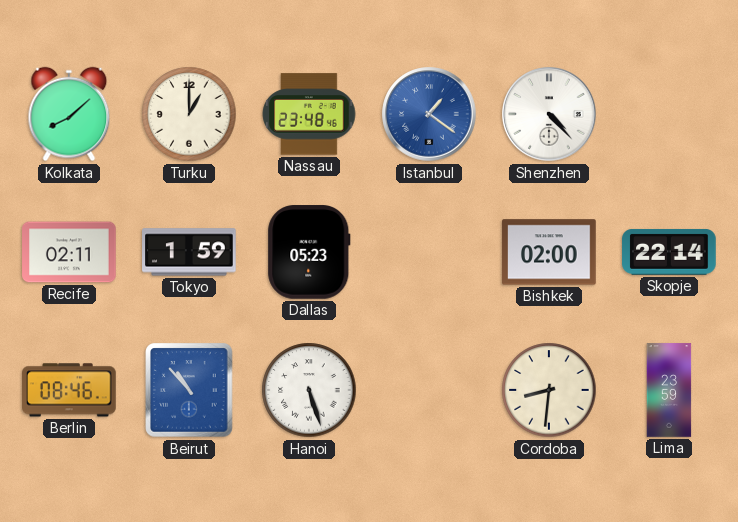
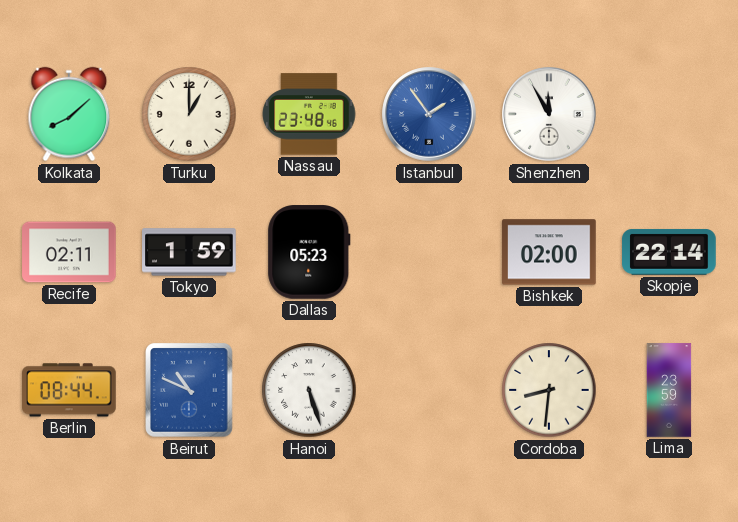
Istanbul: 1:21 -> 1:54
Shenzhen: 4:23 -> 11:55
Berlin: 08:46 -> 08:44
Beirut: 10:53 -> 10:49
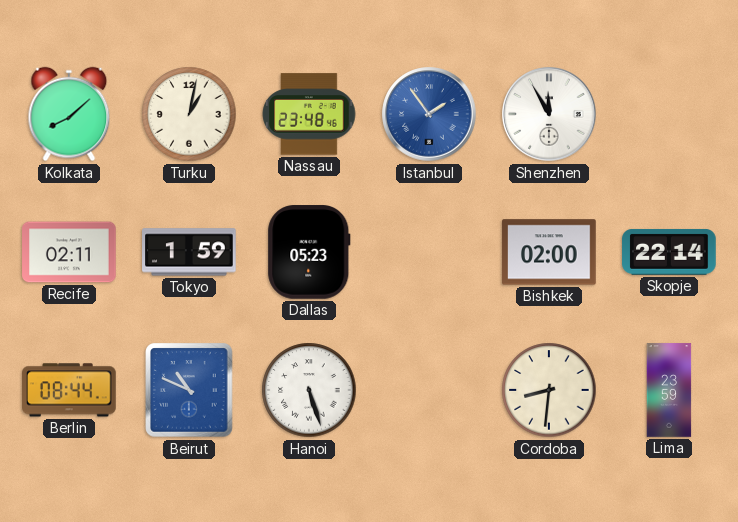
Turku: 1:00 -> 1:02
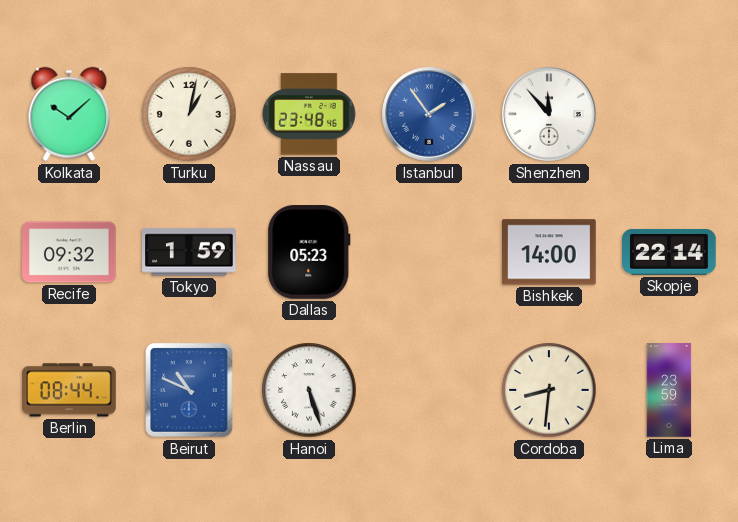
Kolkata: 8:08 -> 10:08
Shenzhen: 11:55 -> 11:53
Recife: 02:11 -> 09:32
Bishkek: 02:00 -> 14:00
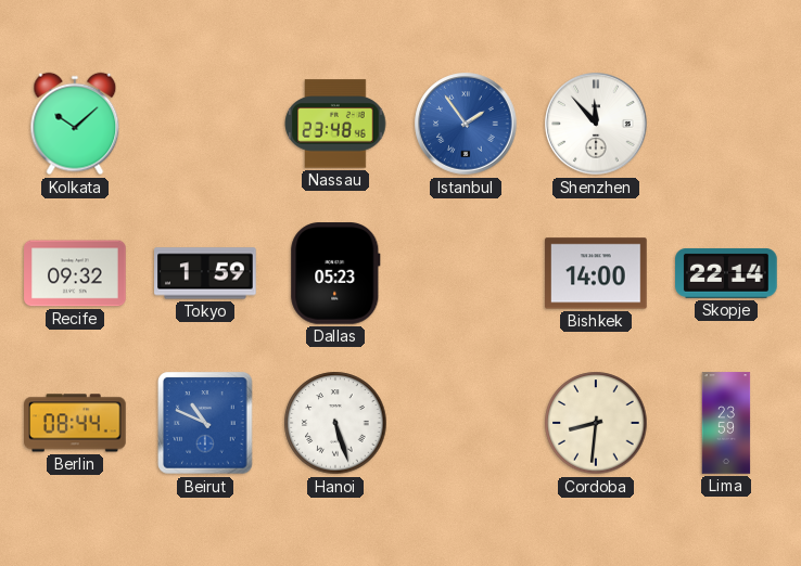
Turku: 1:02 -> none
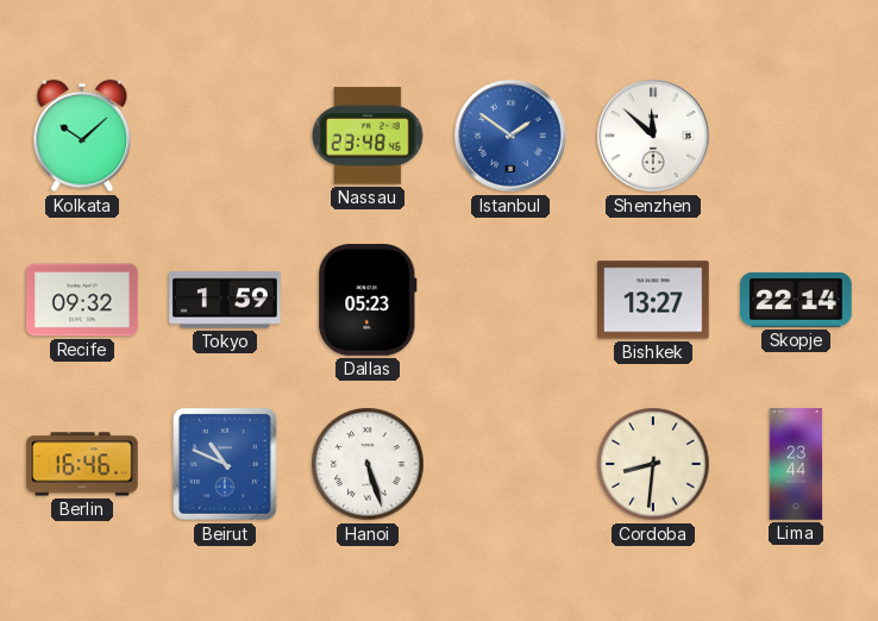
Istanbul: 1:54 -> 1:51
Shenzhen: 11:53 -> 11:52
Bishkek: 14:00 -> 13:27
Berlin: 08:44 -> 16:46
Lima: 23:59 -> 23:44
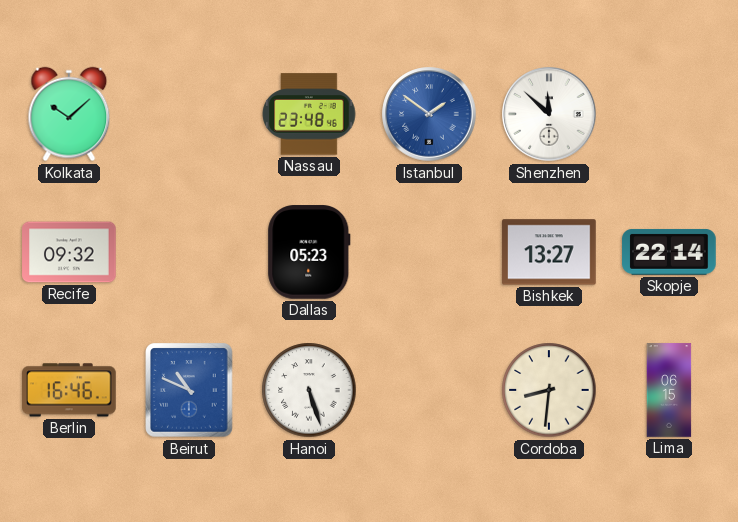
Tokyo: 1:59 -> none
Lima: 23:44 -> 06:15
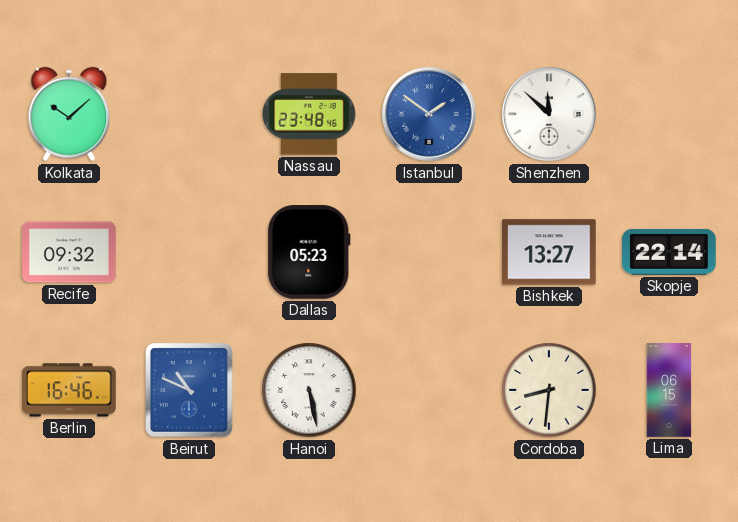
Hanoi: 5:27 -> 5:28
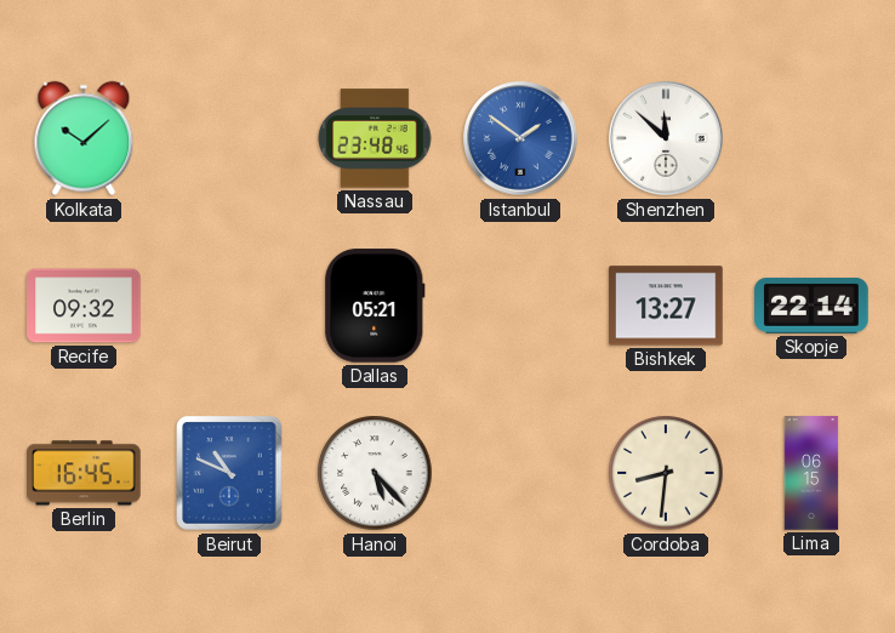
Dallas: 05:23 -> 05:21
Berlin: 16:46 -> 16:45
Hanoi: 5:28 -> 5:23
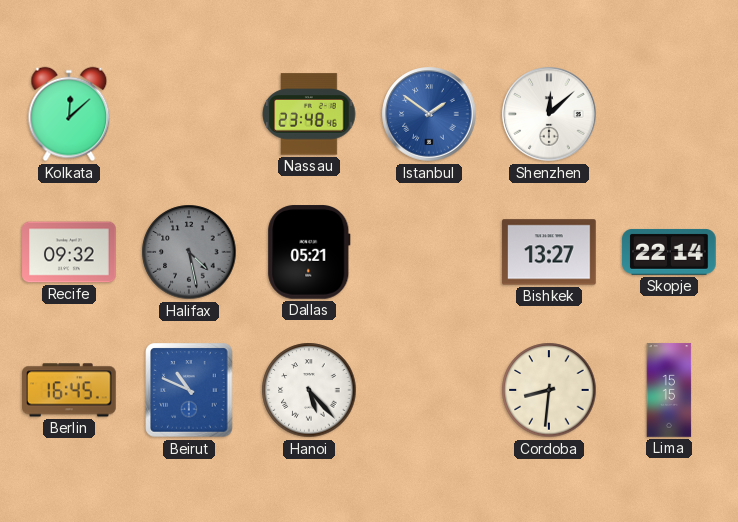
Kolkata: 10:08 -> 12:08
Shenzhen: 11:52 -> 12:08
Halifax: none -> 4:28
Lima: 06:15 -> 15:15
